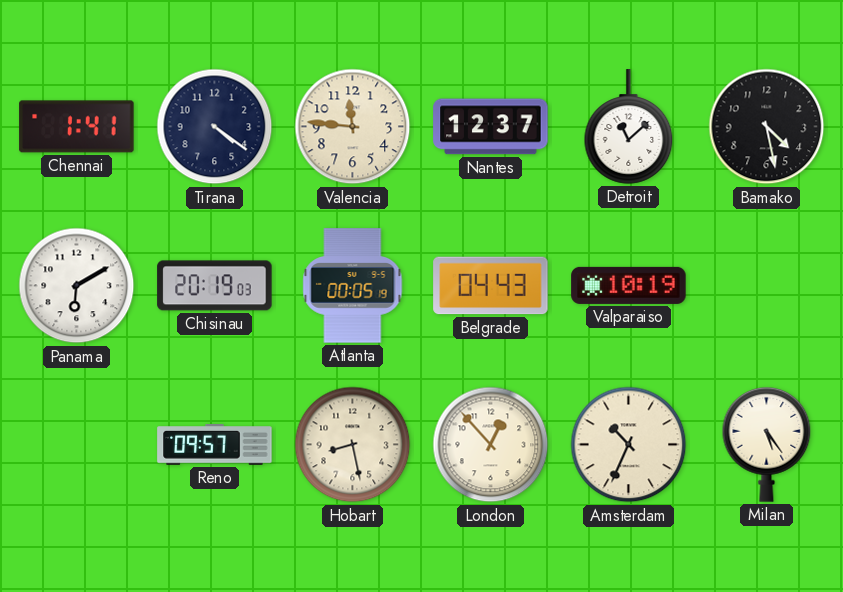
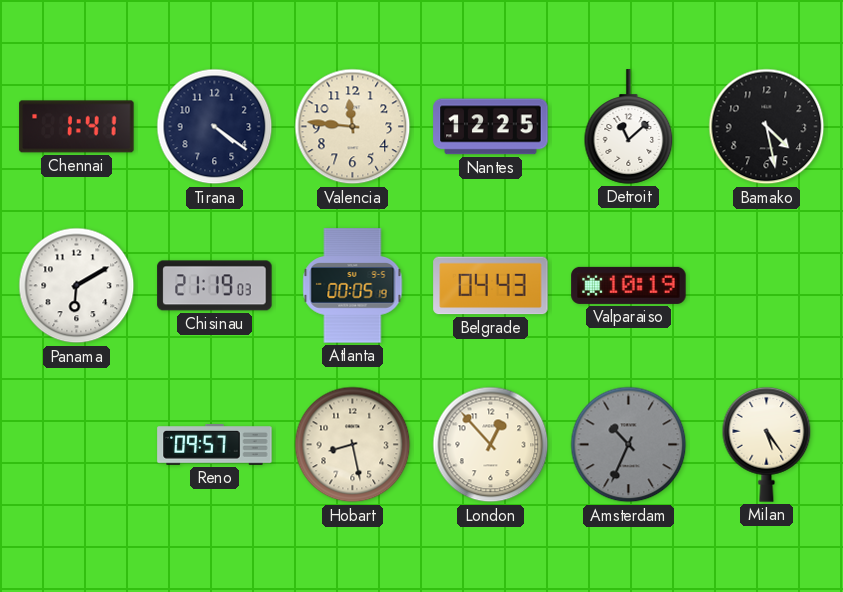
Nantes: 12:37 -> 12:25
Chisinau: 20:19 -> 21:19
Amsterdam dial: cream -> grey
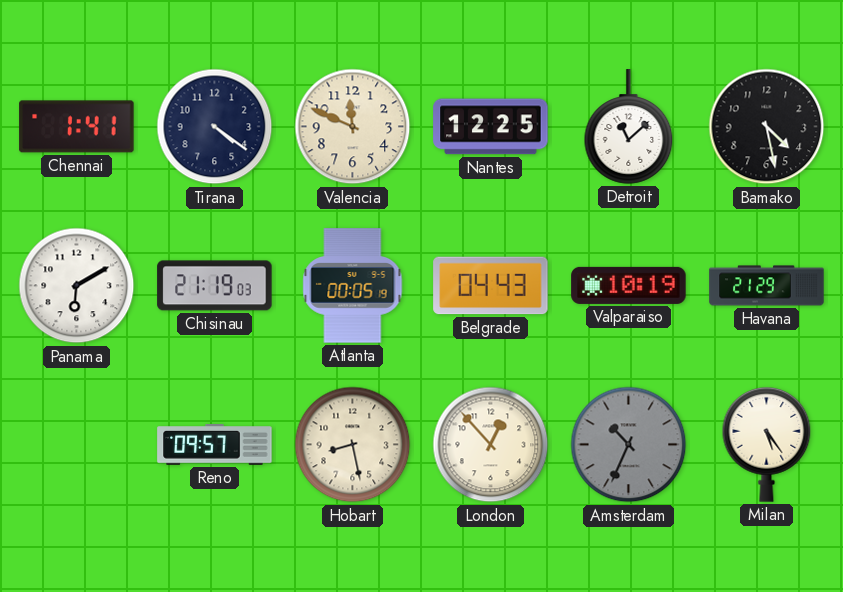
Valencia: 11:46 -> 11:49
Havana: none -> 21:29
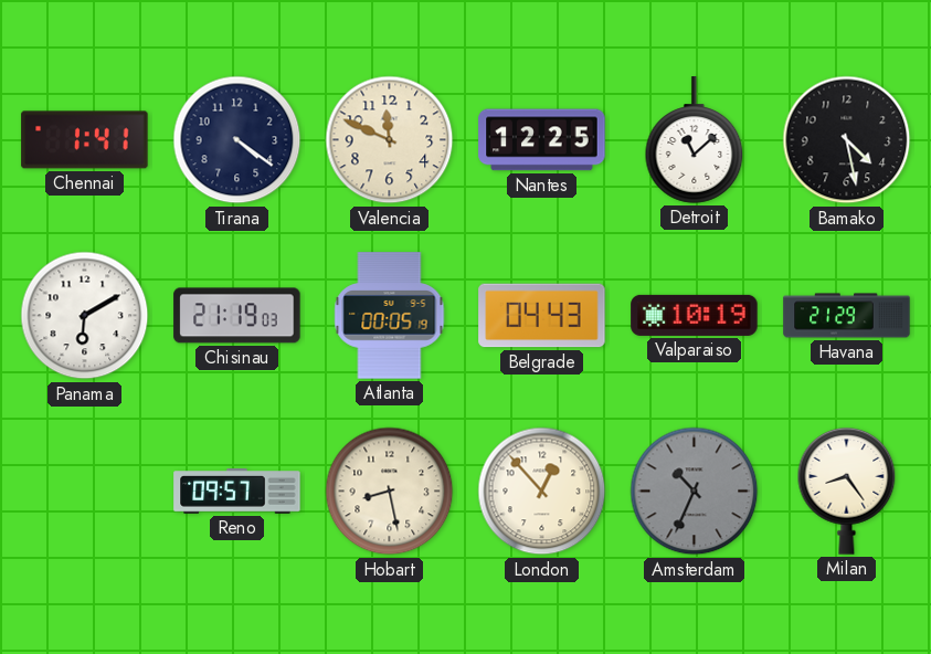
Milan: 5:24 -> 8:24
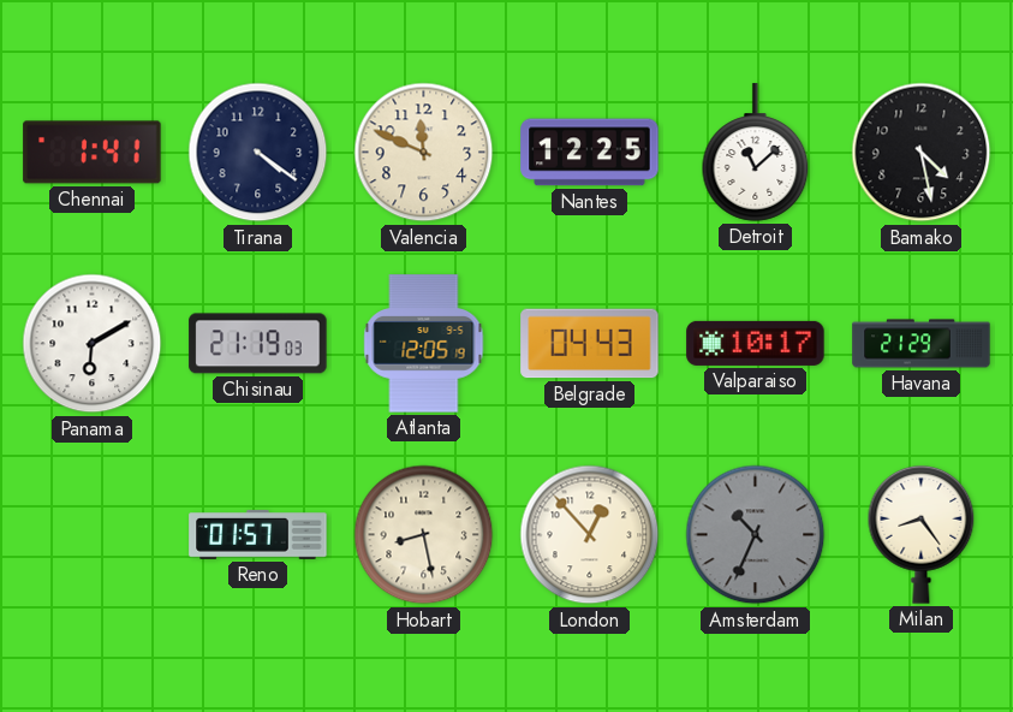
Atlanta: 00:05 -> 12:05
Valparaiso: 10:19 -> 10:17
Reno: 09:57 -> 01:57
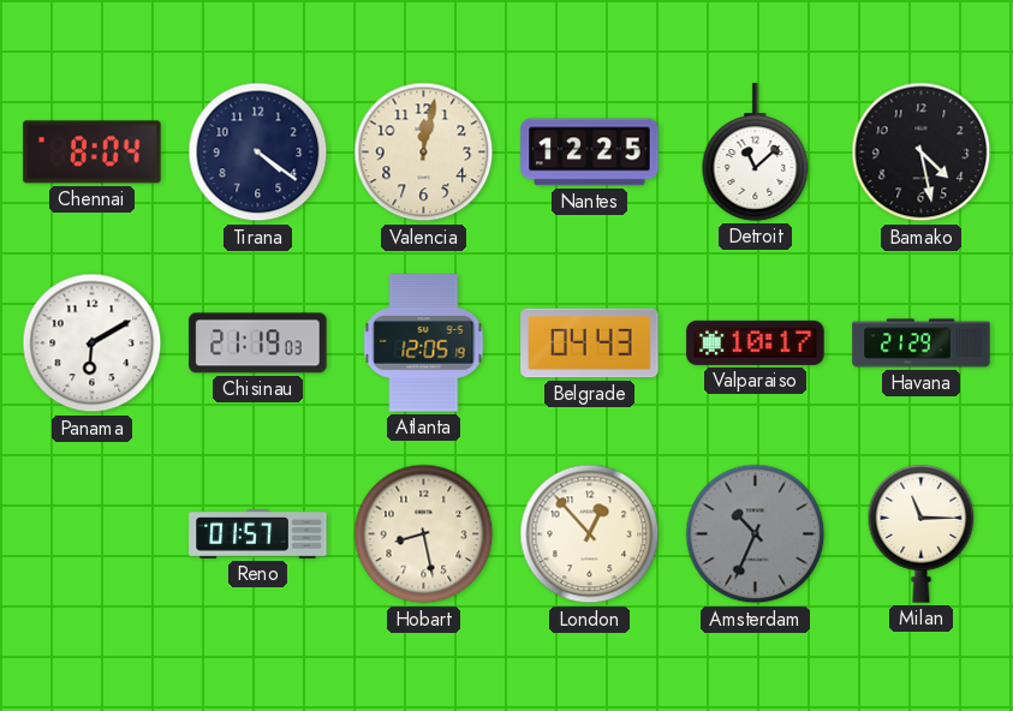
Chennai: 1:41 -> 8:04
Valencia: 11:49 -> 12:02
Milan: 8:24 -> 11:15
